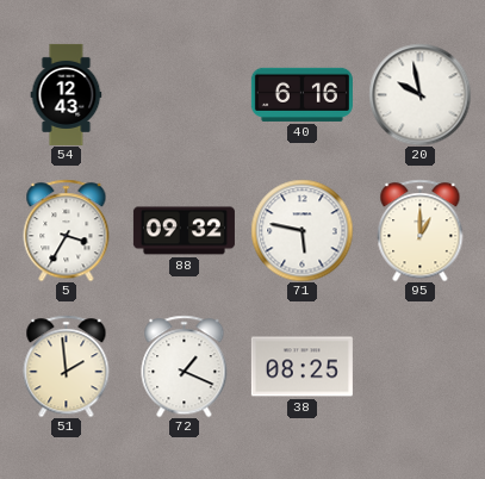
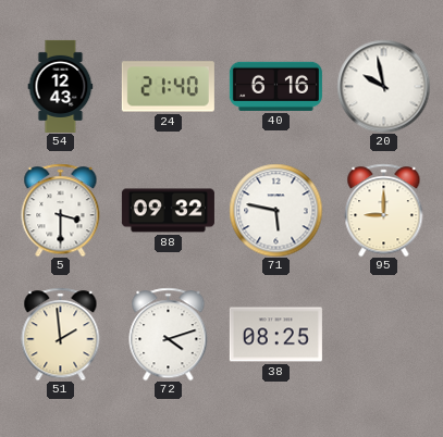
24: none -> 21:40
5: 3:35 -> 3:30
95: 1:00 -> 9:00
72: 1:19 -> 4:12
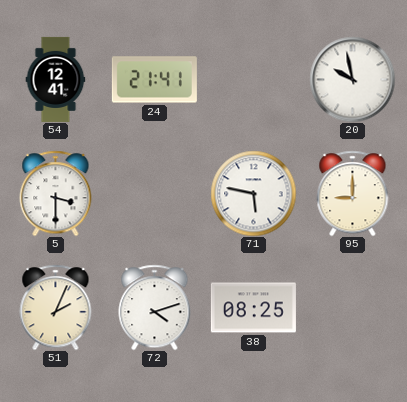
54: 12:43 -> 12:41
24: 21:40 -> 21:41
40: 6:16 -> none
88: 09:32 -> none
51: 1:59 -> 2:04
